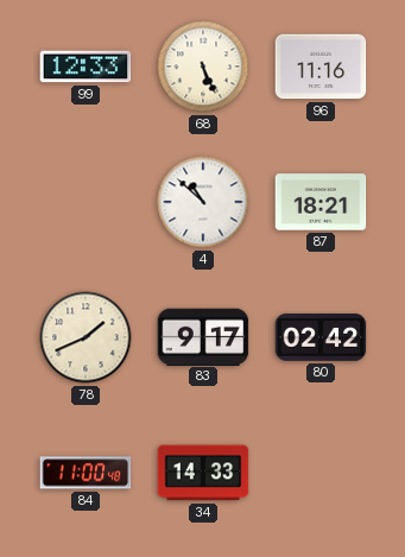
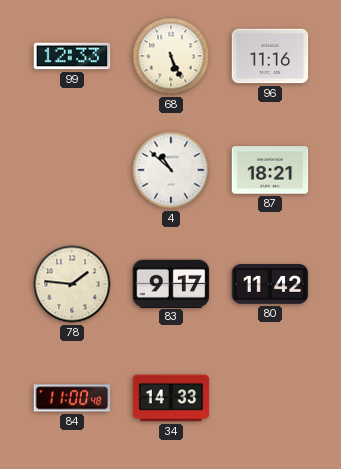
78: 1:41 -> 1:46
80: 02:42 -> 11:42
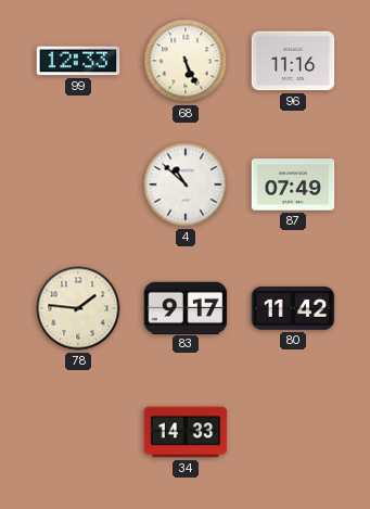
87: 18:21 -> 07:49
84: 11:00 -> none
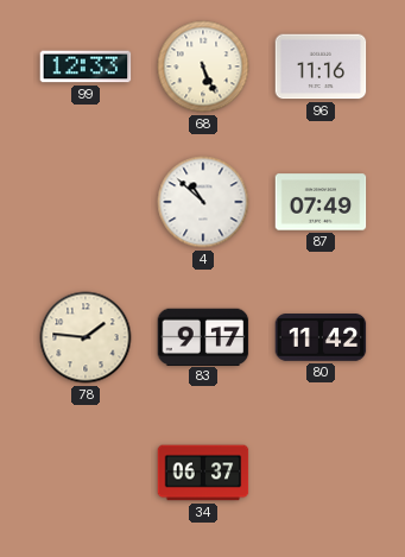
34: 14:33 -> 06:37
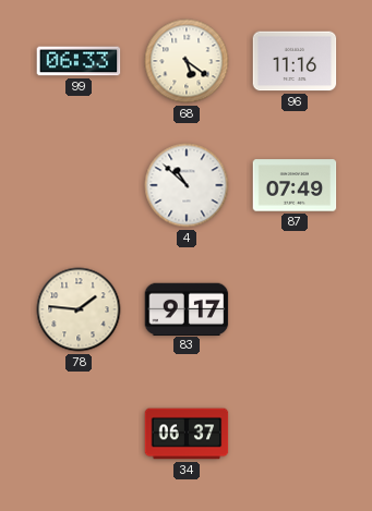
99: 12:33 -> 06:33
68: 5:26 -> 5:21
80: 11:42 -> none
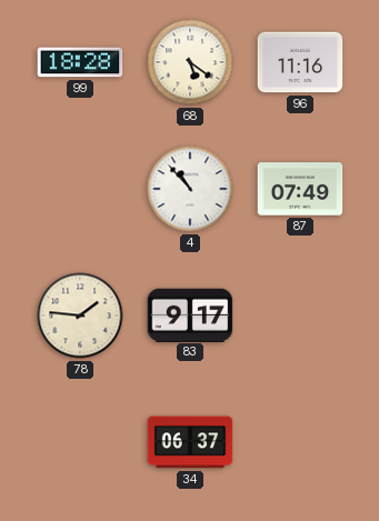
99: 06:33 -> 18:28
4: 10:52 -> 10:53
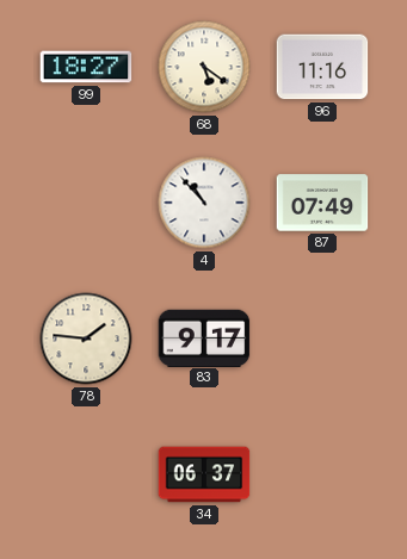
99: 18:28 -> 18:27
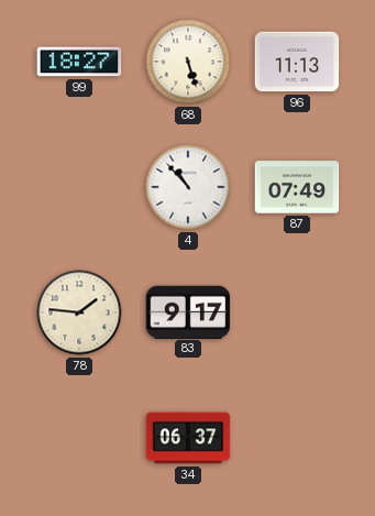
68: 5:21 -> 5:27
96: 11:16 -> 11:13
